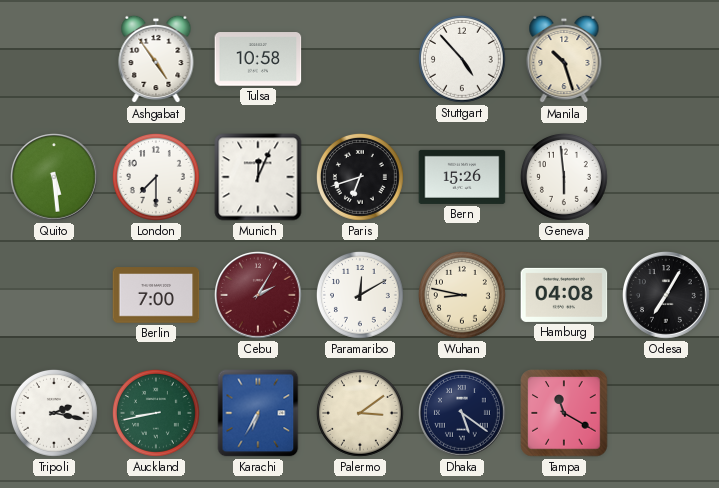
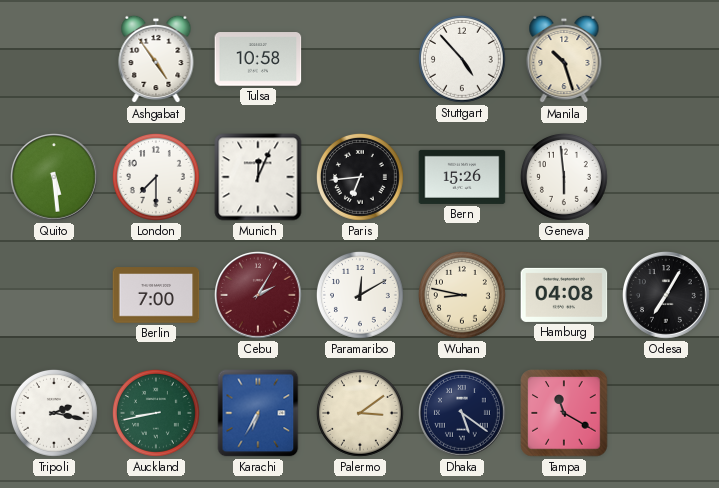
Paris: 6:42 -> 6:44
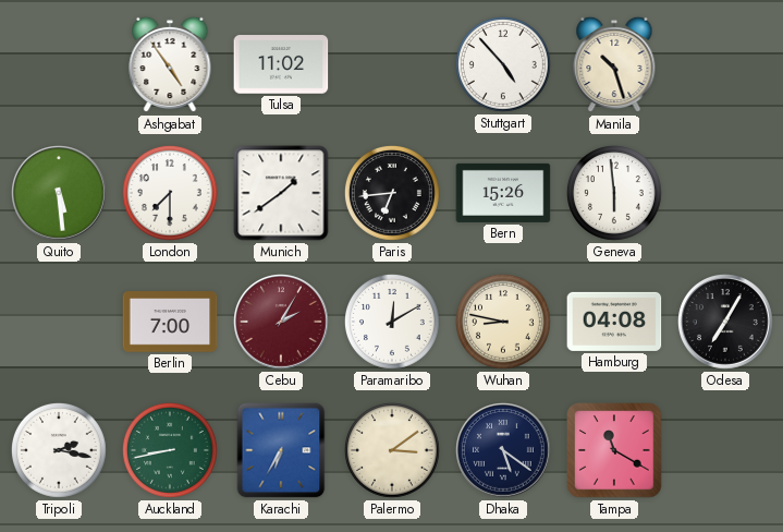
Tulsa: 10:58 -> 11:02
Munich: 12:04 -> 1:39
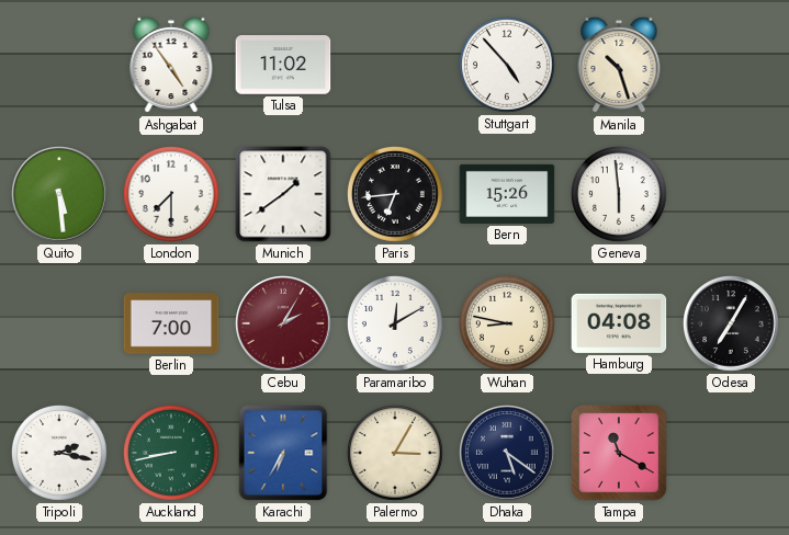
Palermo: 3:09 -> 3:05
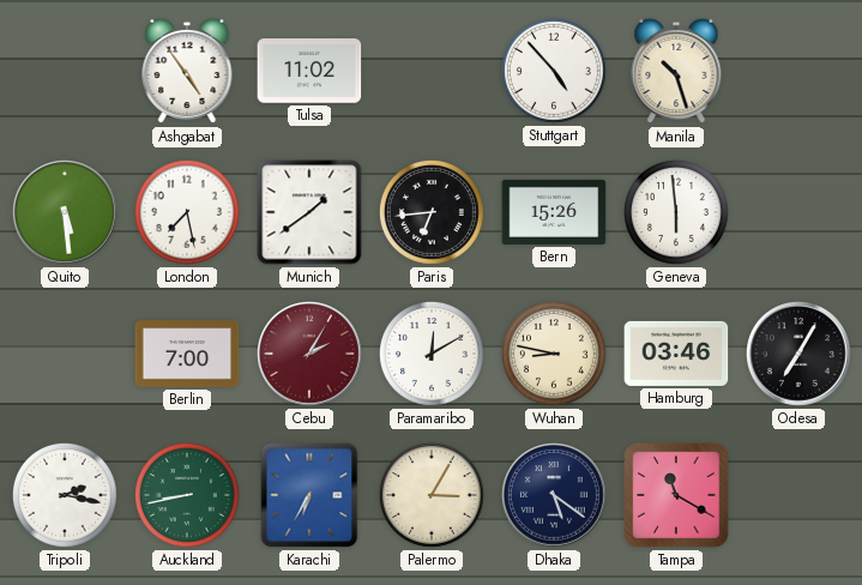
London: 7:30 -> 7:28
Hamburg: 04:08 -> 03:46
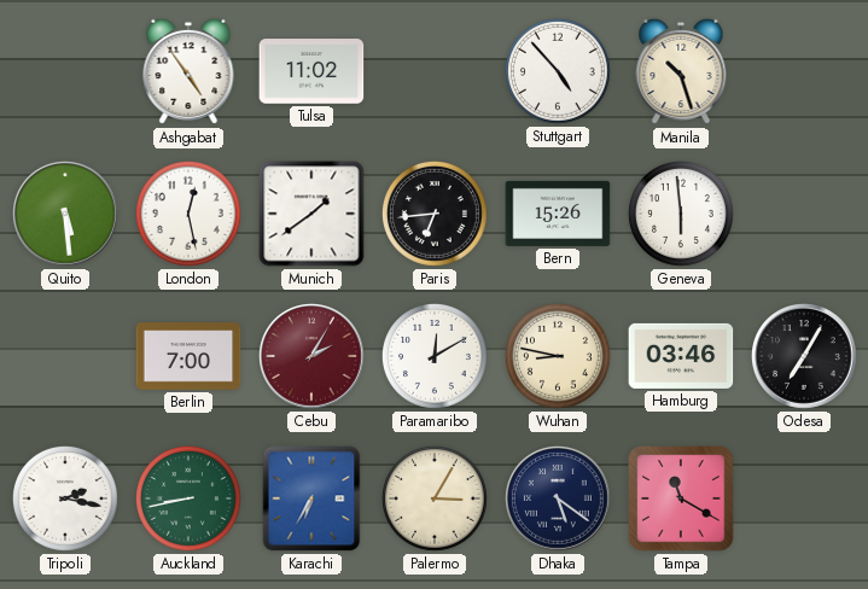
London: 7:28 -> 12:28
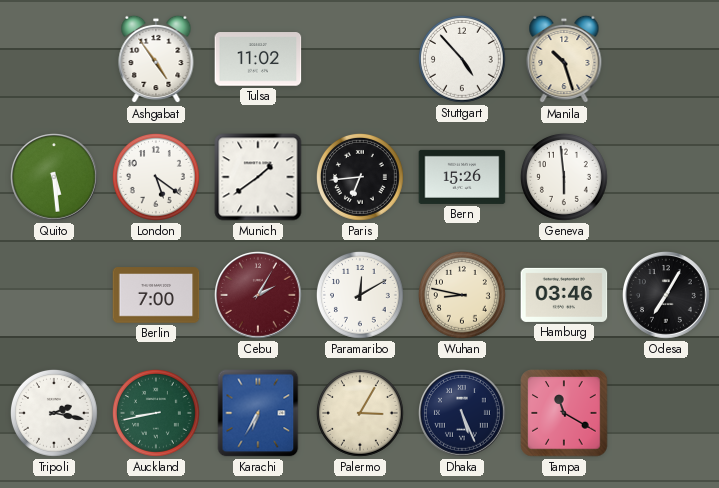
London: 12:28 -> 5:21
Dhaka: 5:21 -> 5:26
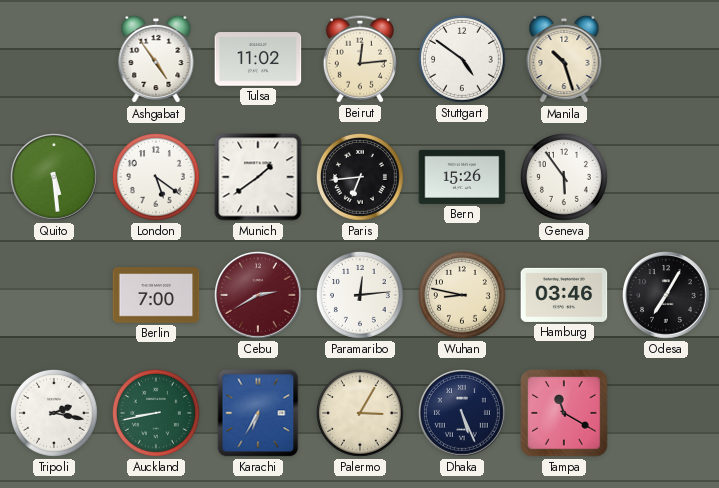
Beirut: none -> 12:14
Stuttgart: 4:53 -> 4:51
Geneva: 5:59 -> 5:54
Cebu: 2:05 -> 2:40
Paramaribo: 12:10 -> 12:14
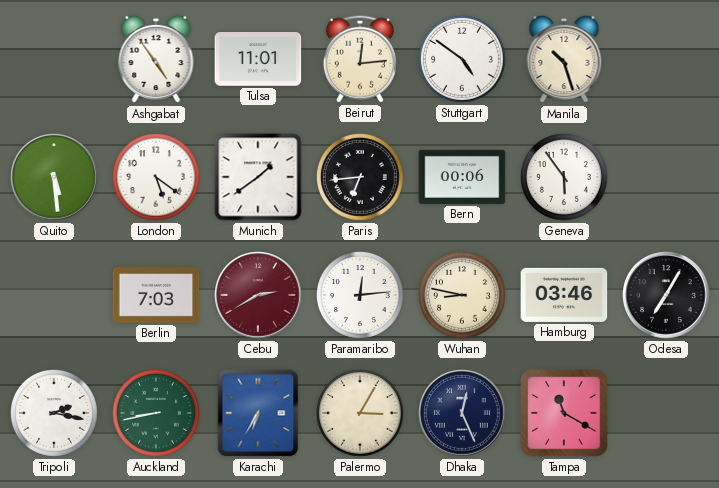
Tulsa: 11:02 -> 11:01
Bern: 15:26 -> 00:06
Berlin: 7:00 -> 7:03
Dhaka: 5:26 -> 12:26
